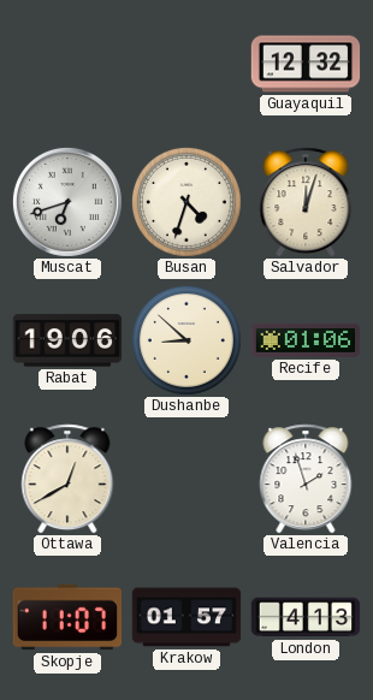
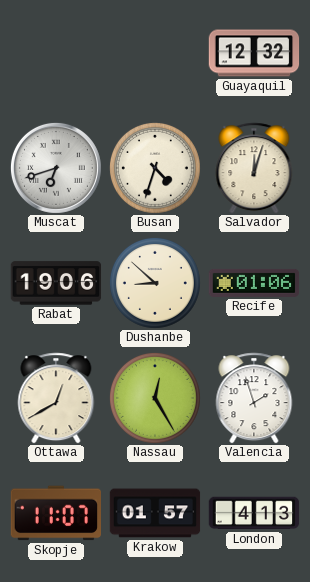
Nassau: none -> 12:25
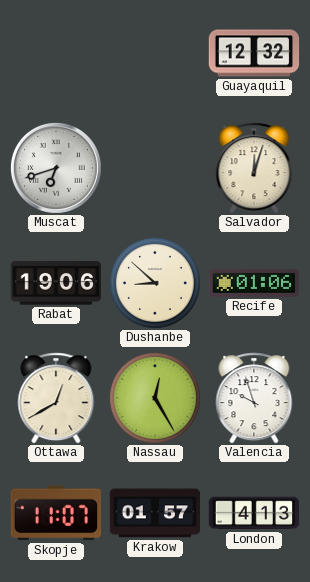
Busan: 4:33 -> none
Valencia: 1:57 -> 9:57
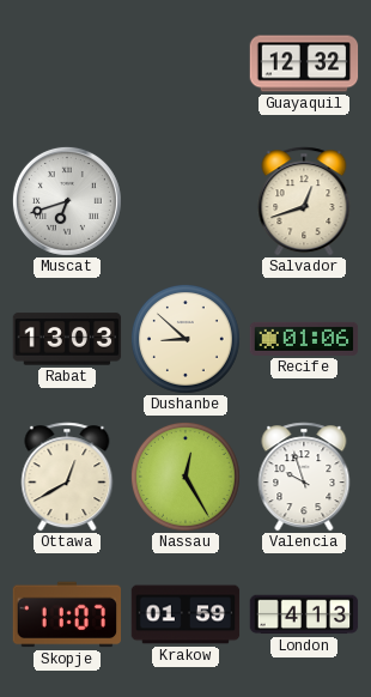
Salvador: 12:03 -> 12:42
Rabat: 19:06 -> 13:03
Krakow: 01:57 -> 01:59
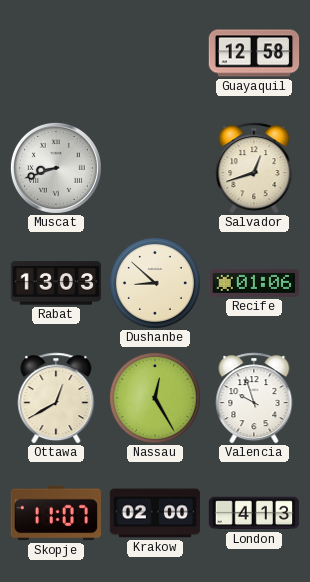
Guayaquil: 12:32 -> 12:58
Muscat: 6:42 -> 8:42
Krakow: 01:59 -> 02:00
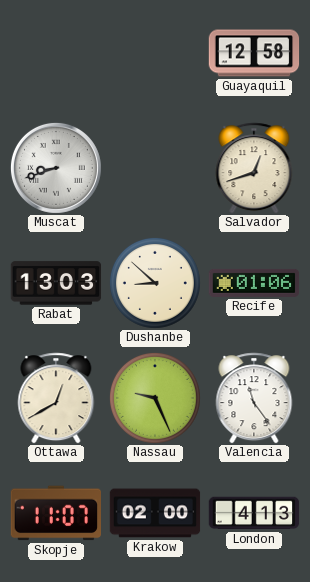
Nassau: 12:25 -> 9:26
Valencia: 9:57 -> 11:24
